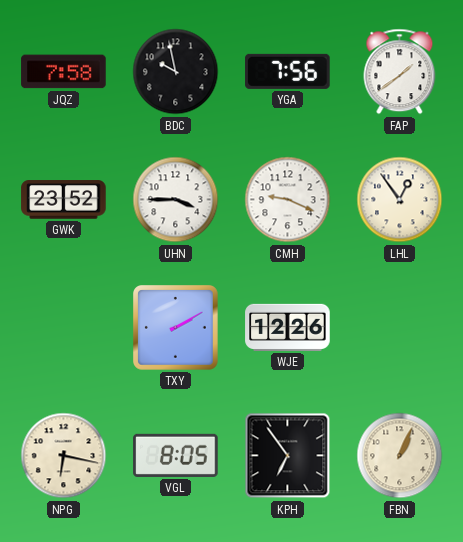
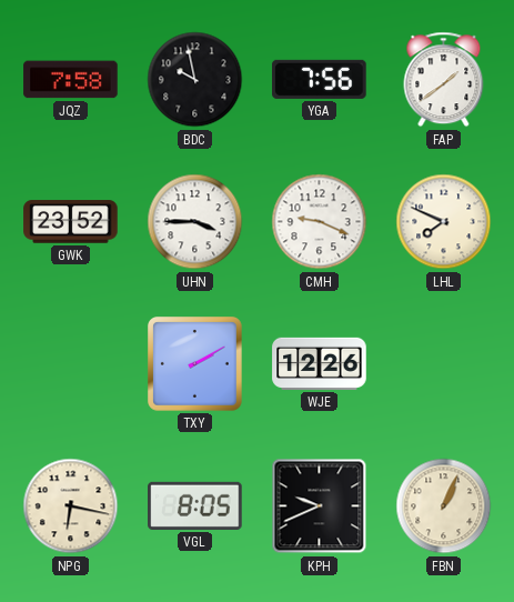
LHL: 12:54 -> 7:49
KPH: 6:54 -> 9:41
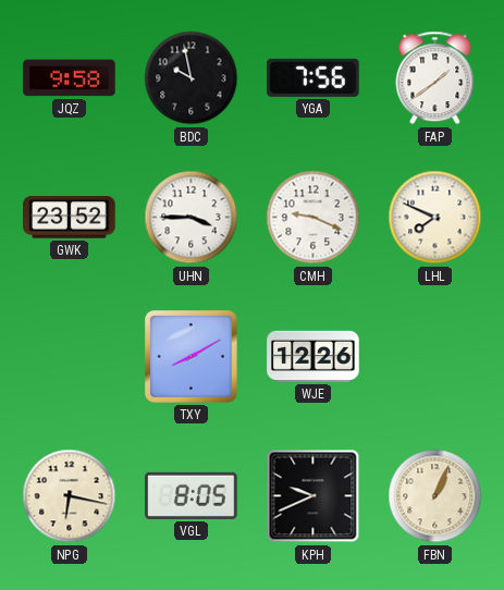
JQZ: 7:58 -> 9:58
TXY: 2:10 -> 8:10
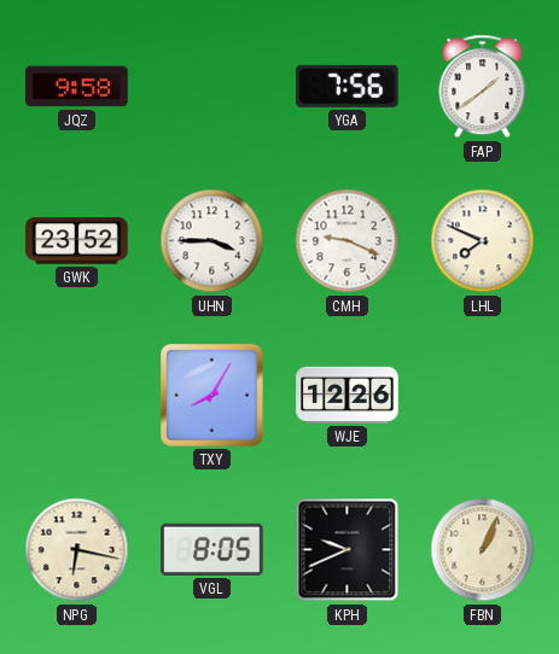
BDC: 9:58 -> none
TXY: 8:10 -> 8:05
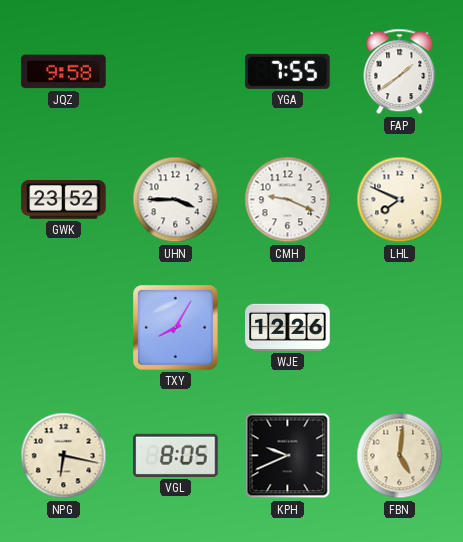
YGA: 7:56 -> 7:55
FBN: 1:04 -> 5:01
